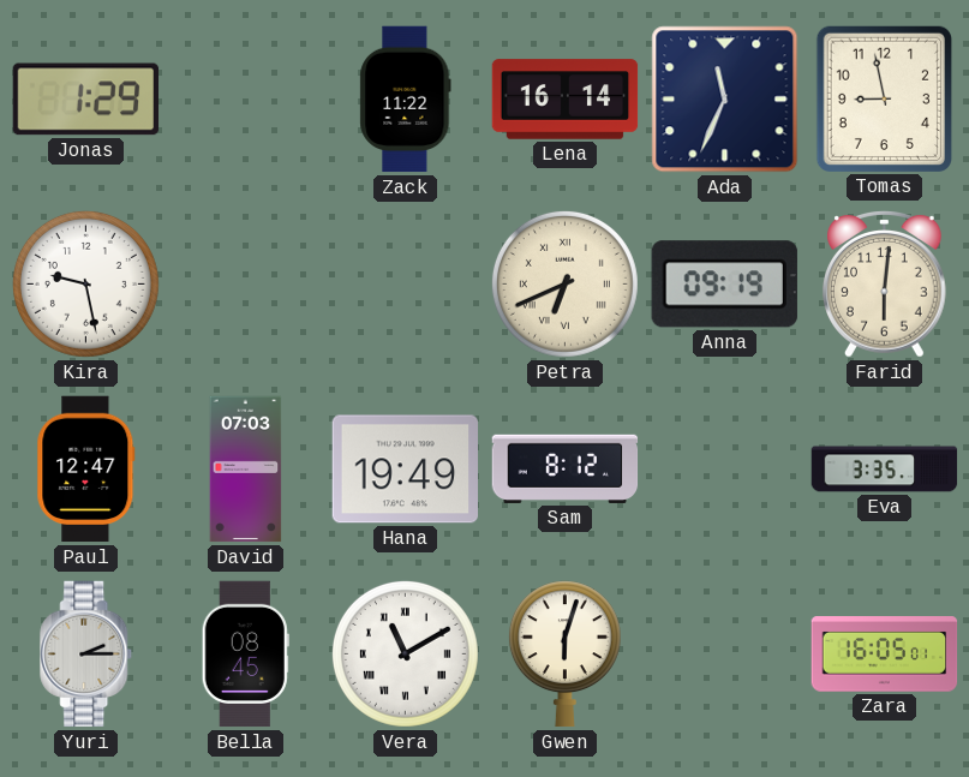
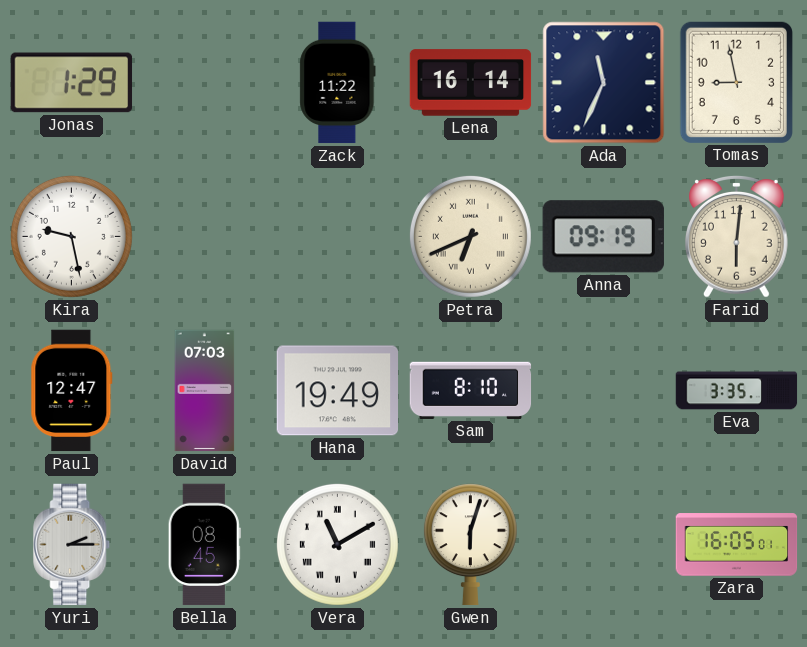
Sam: 8:12 -> 8:10
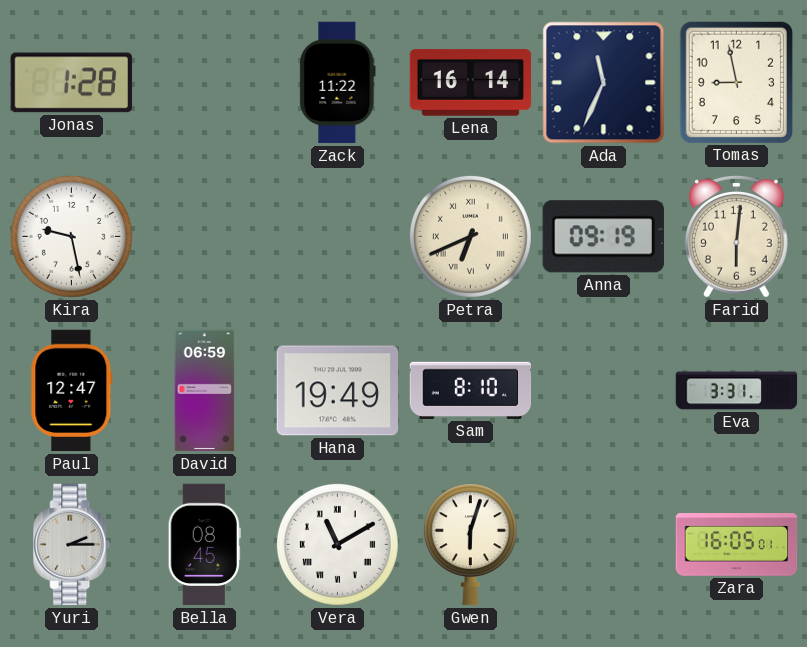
Jonas: 1:29 -> 1:28
David: 07:03 -> 06:59
Eva: 3:35 -> 3:31
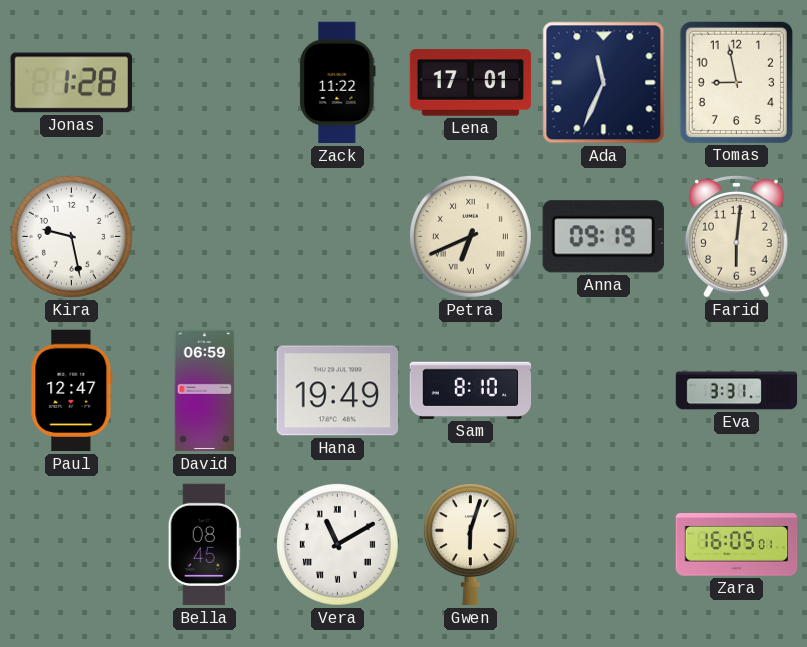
Lena: 16:14 -> 17:01
Yuri: 2:15 -> none
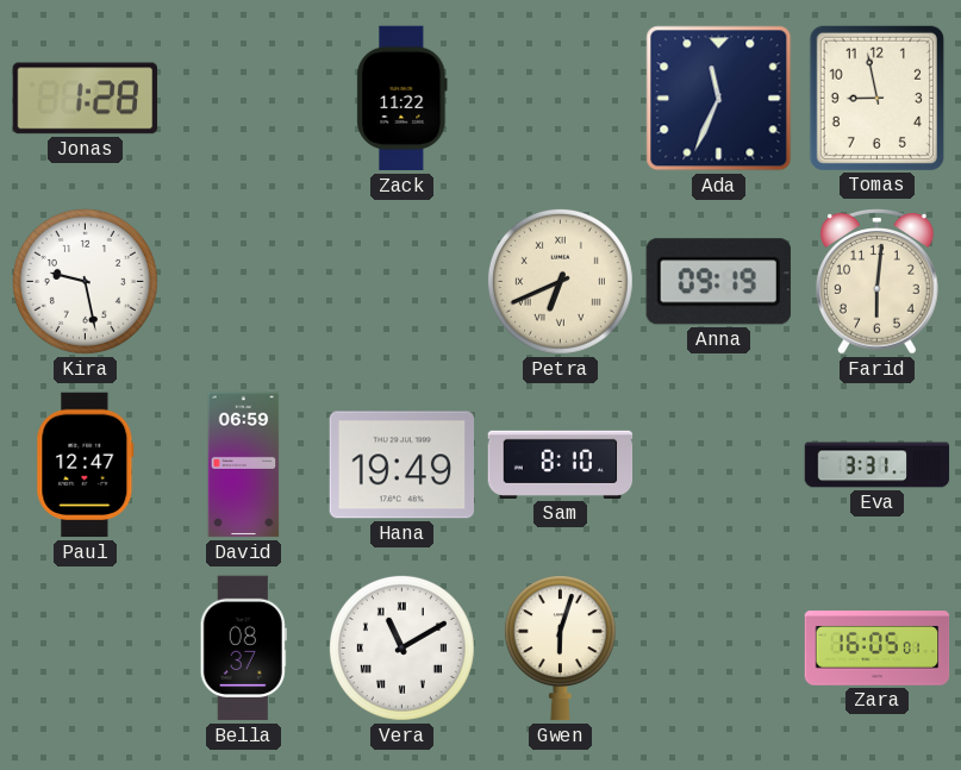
Lena: 17:01 -> none
Bella: 08:45 -> 08:37
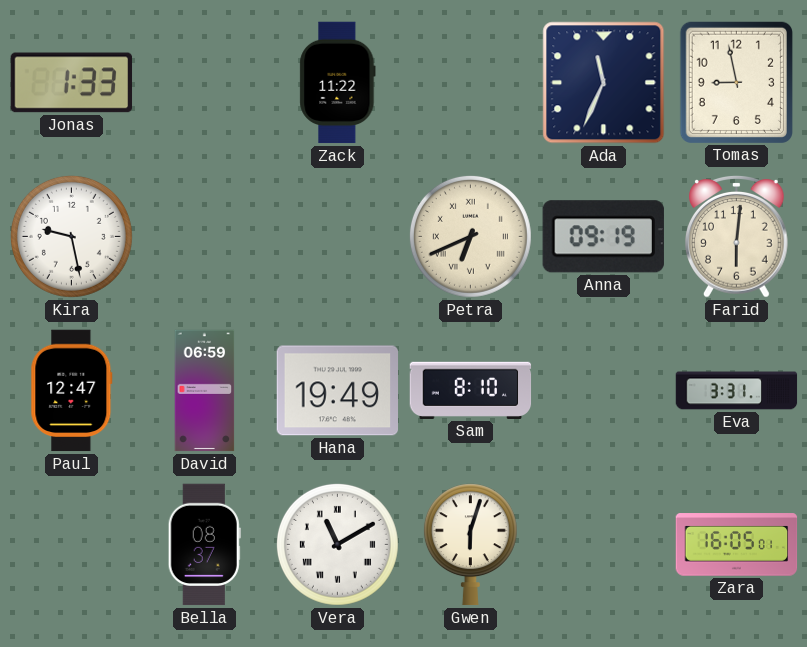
Jonas: 1:28 -> 1:33
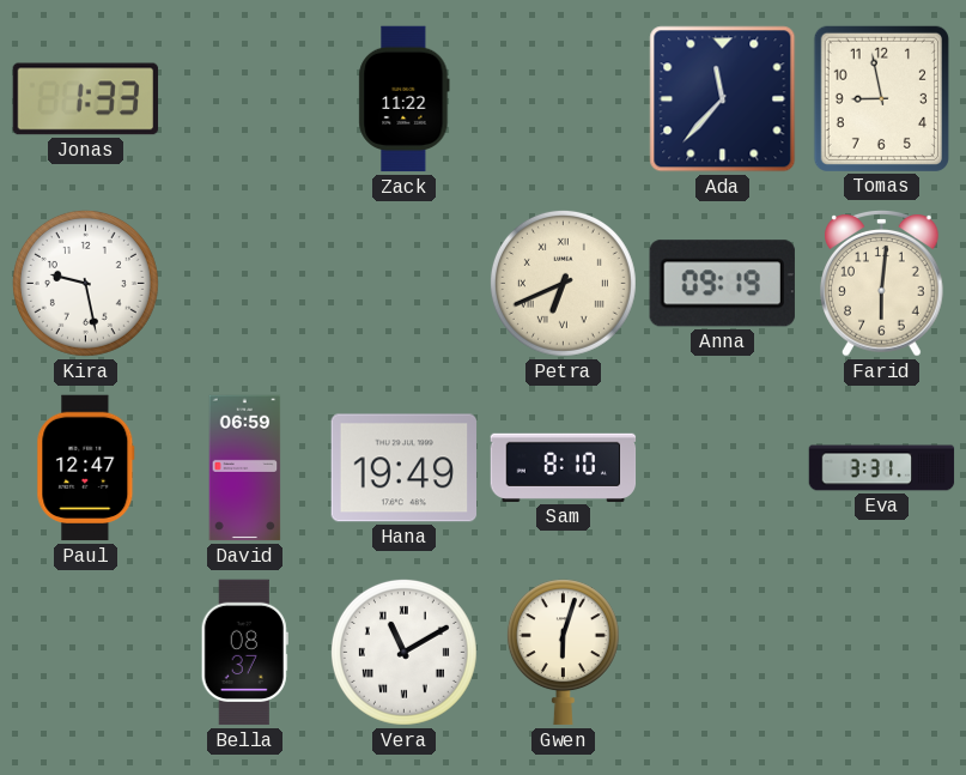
Ada: 11:34 -> 11:37
Zara: 16:05 -> none
